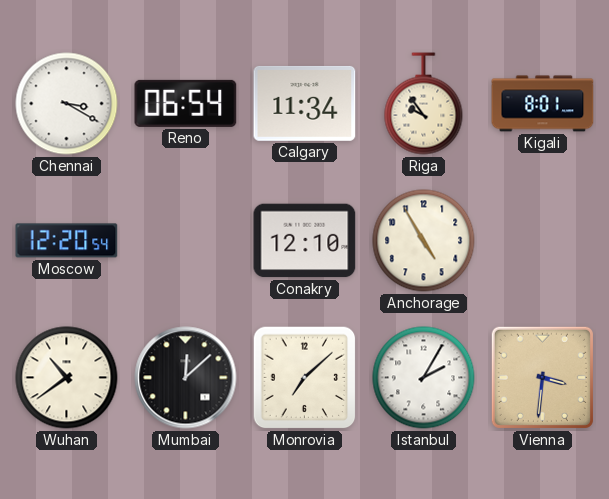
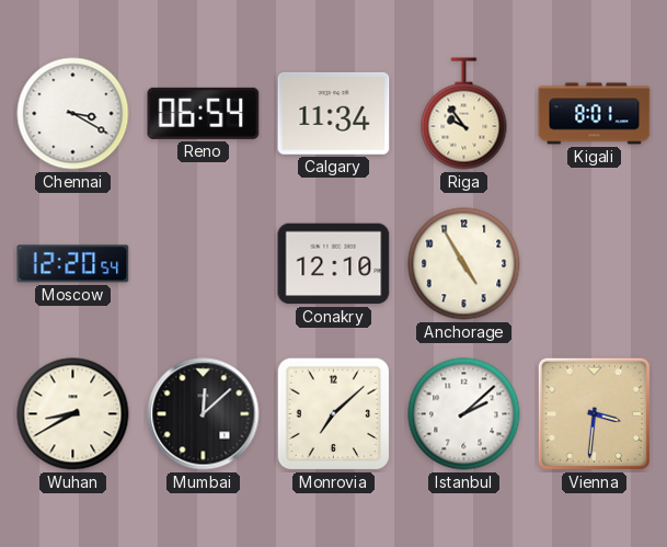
Wuhan: 10:39 -> 8:40
Istanbul: 2:05 -> 2:08
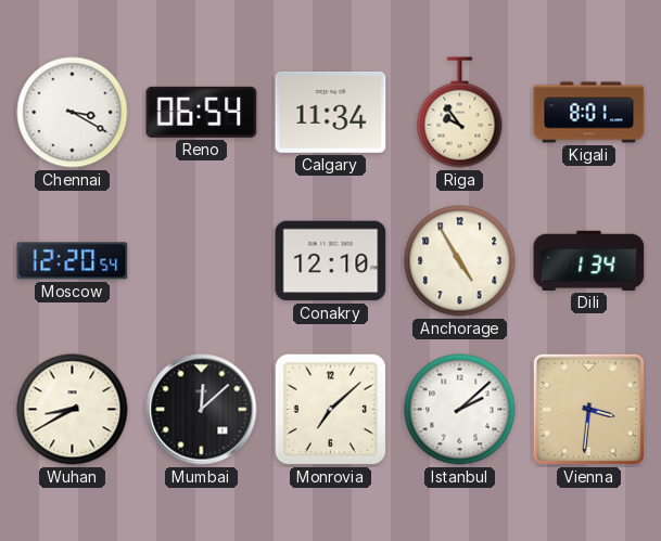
Dili: none -> 1:34
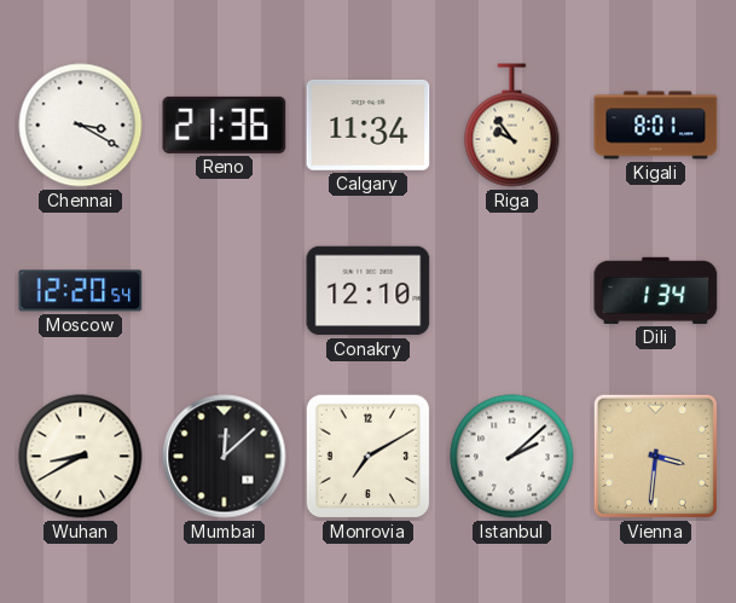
Reno: 06:54 -> 21:36
Anchorage: 4:55 -> none
Monrovia: 7:08 -> 7:10
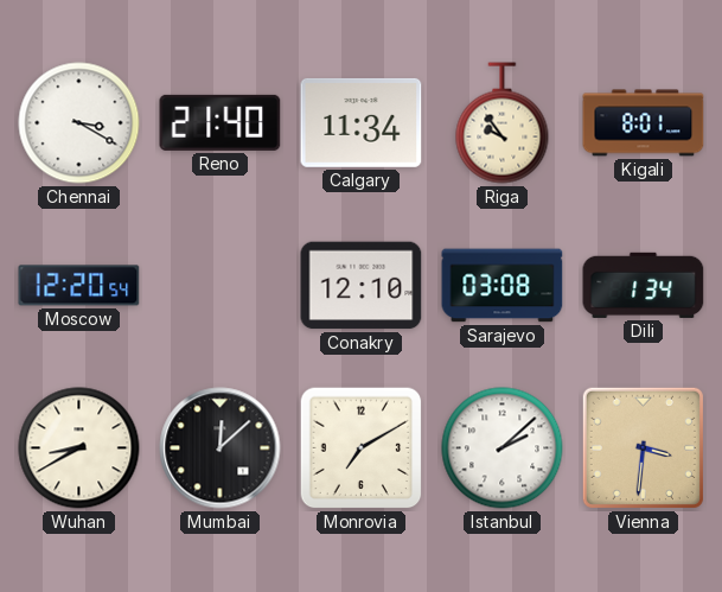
Reno: 21:36 -> 21:40
Sarajevo: none -> 03:08
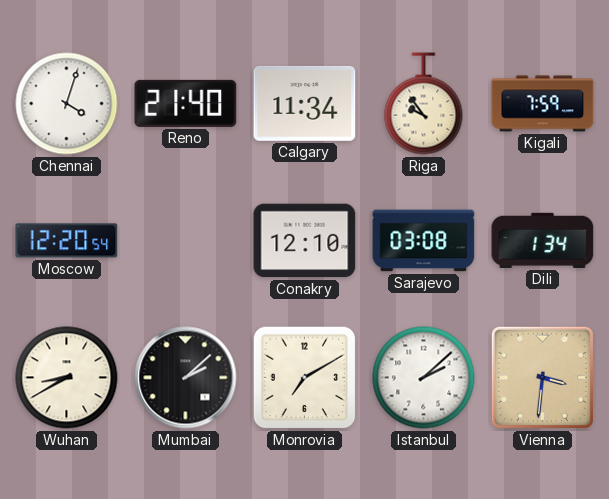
Chennai: 3:20 -> 4:03
Kigali: 8:01 -> 7:59
Mumbai: 12:08 -> 2:08
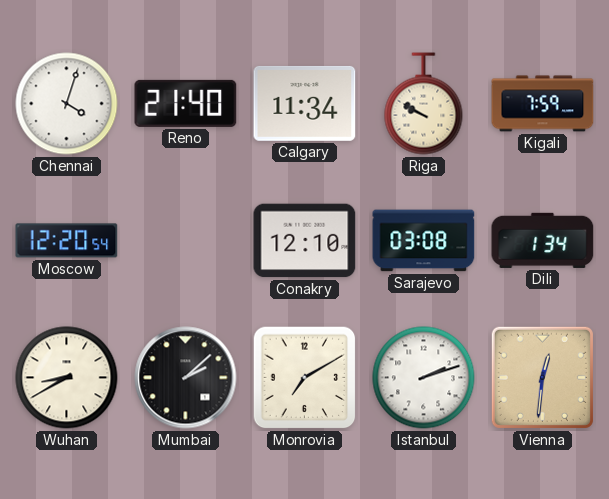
Riga: 9:54 -> 9:50
Istanbul: 2:08 -> 2:12
Vienna: 3:31 -> 12:31
